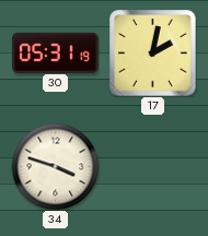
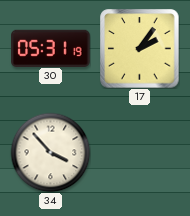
17: 2:02 -> 2:06
34: 3:48 -> 3:53
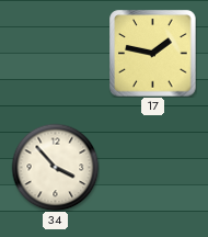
30: 05:31 -> none
17: 2:06 -> 1:47
